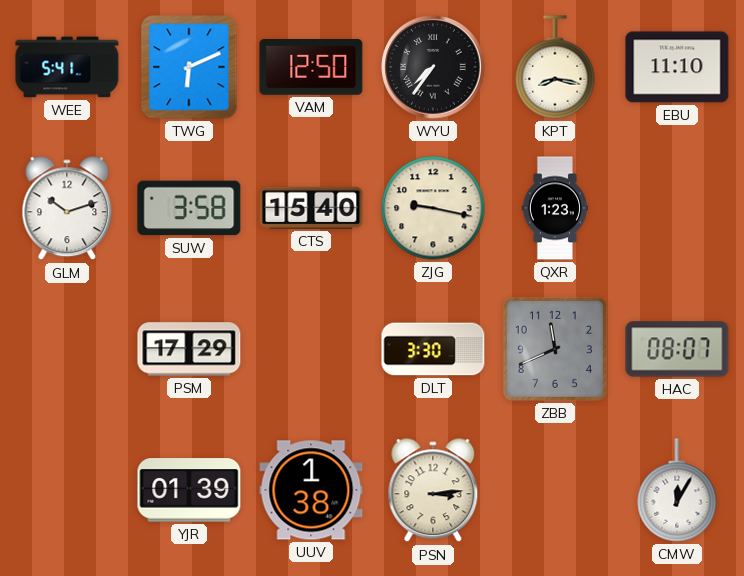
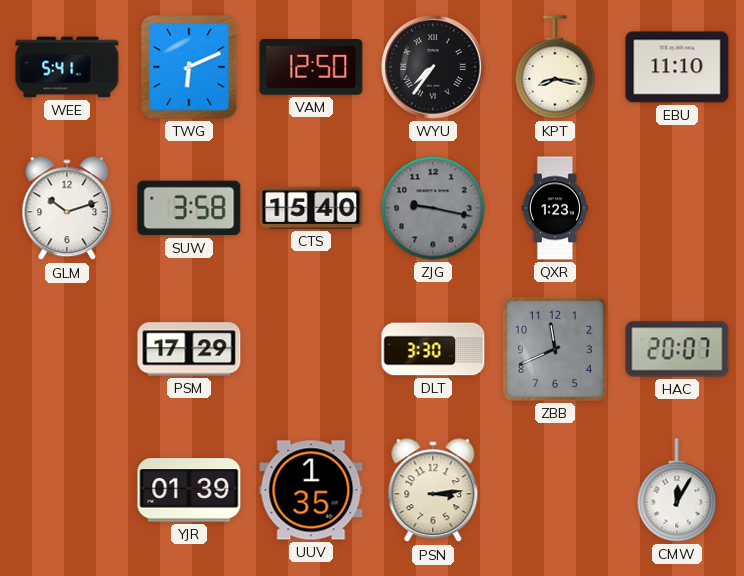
ZJG dial: cream -> grey
HAC: 08:07 -> 20:07
UUV: 1:38 -> 1:35
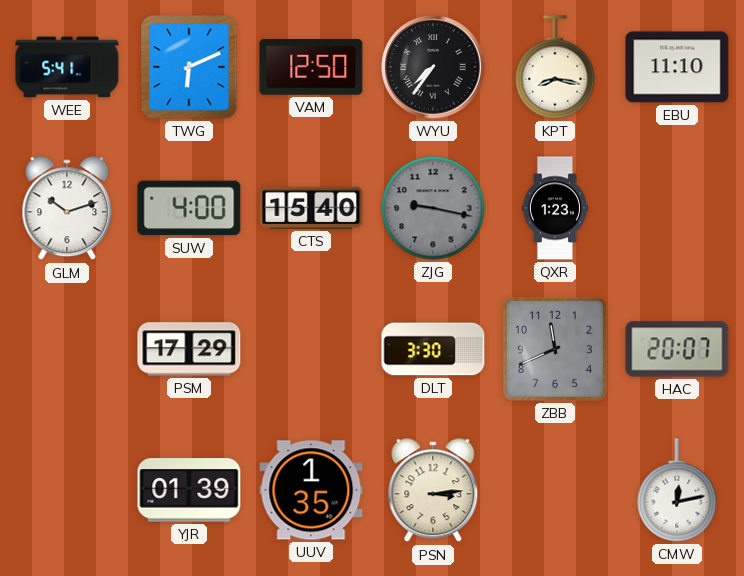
SUW: 3:58 -> 4:00
CMW: 12:05 -> 12:13
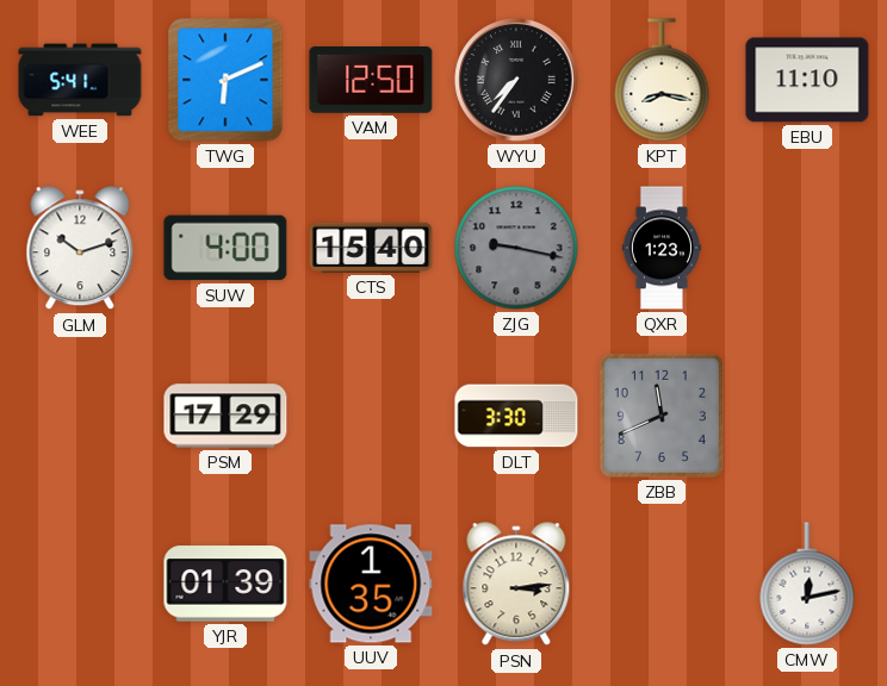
HAC: 20:07 -> none
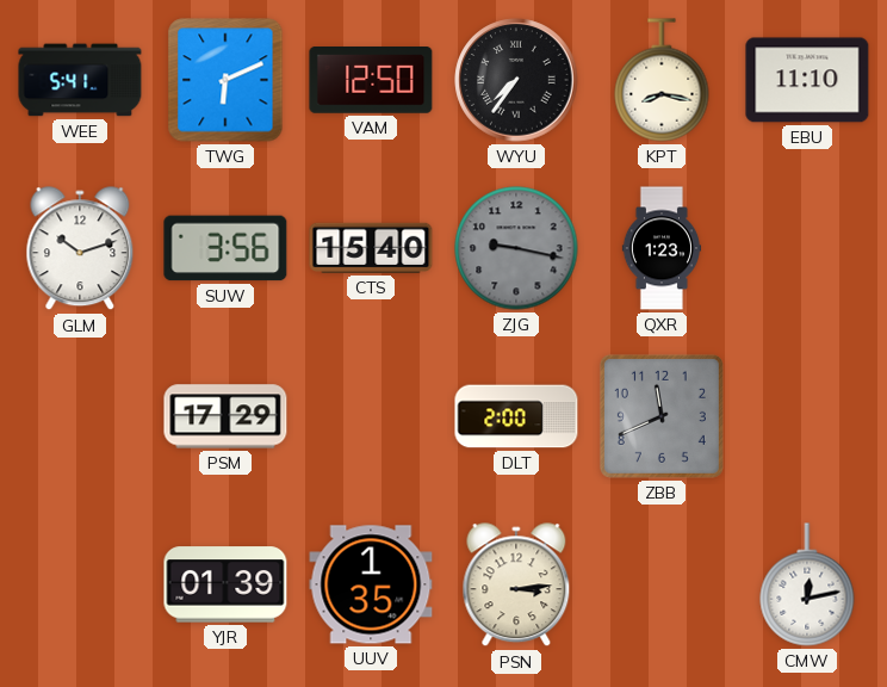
SUW: 4:00 -> 3:56
DLT: 3:30 -> 2:00
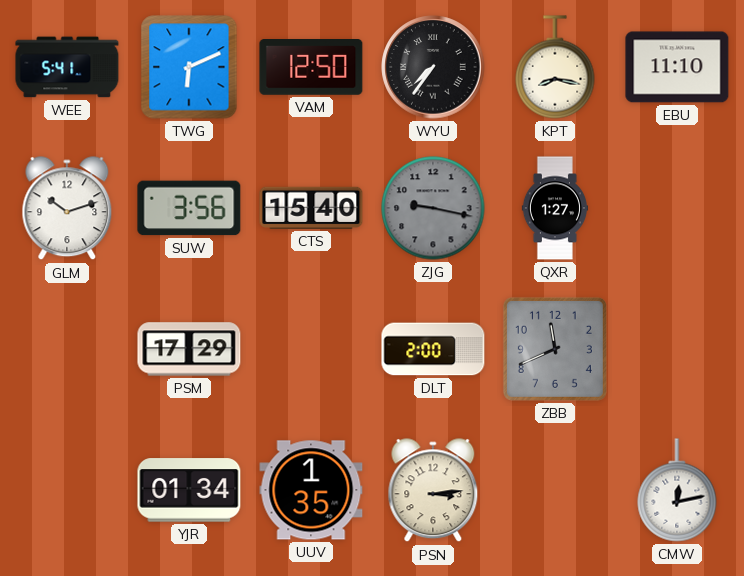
QXR: 1:23 -> 1:27
YJR: 01:39 -> 01:34
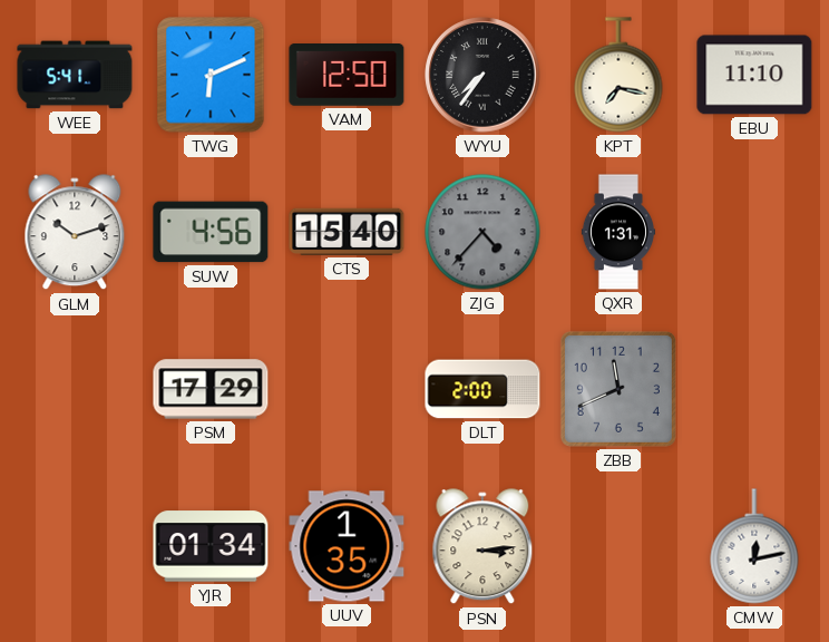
KPT: 8:17 -> 7:17
SUW: 3:56 -> 4:56
ZJG: 9:17 -> 4:37
QXR: 1:27 -> 1:31
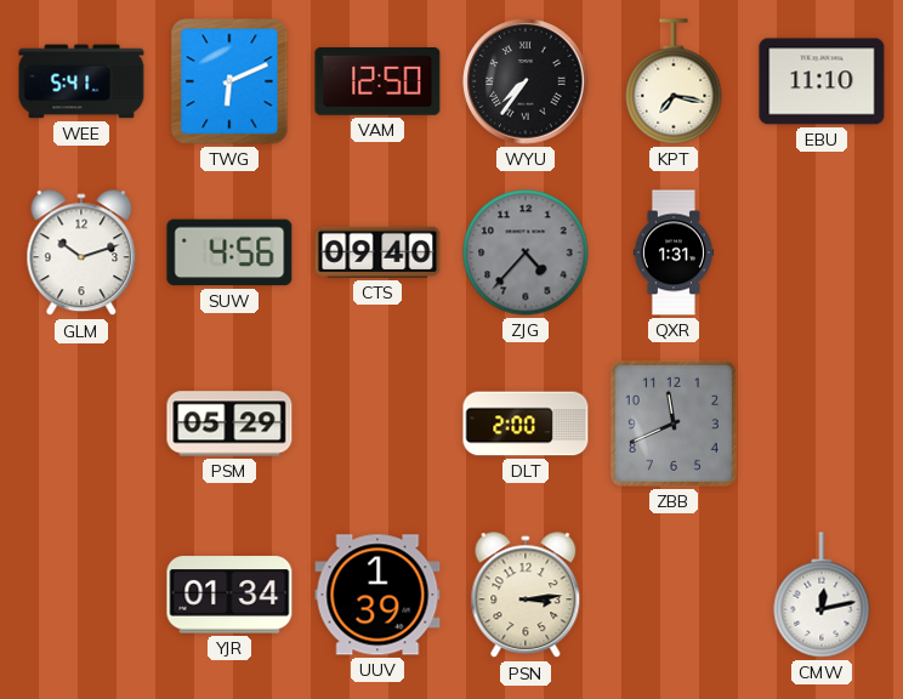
CTS: 15:40 -> 09:40
PSM: 17:29 -> 05:29
UUV: 1:35 -> 1:39
